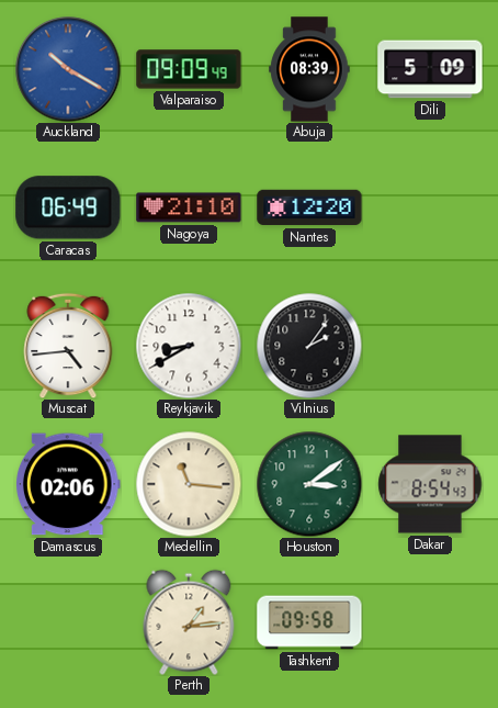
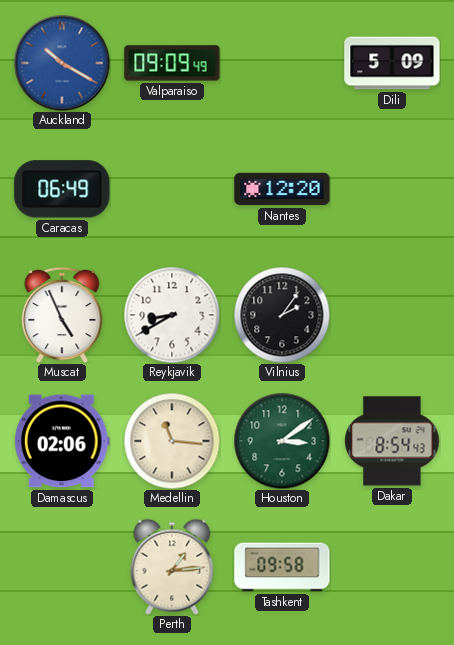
Abuja: 08:39 -> none
Nagoya: 21:10 -> none
Muscat: 4:44 -> 4:56
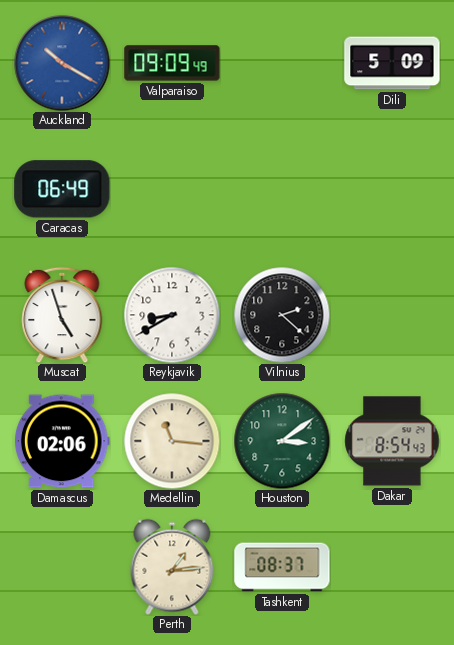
Nantes: 12:20 -> none
Muscat: 4:56 -> 4:57
Vilnius: 2:06 -> 2:22
Tashkent: 09:58 -> 08:37
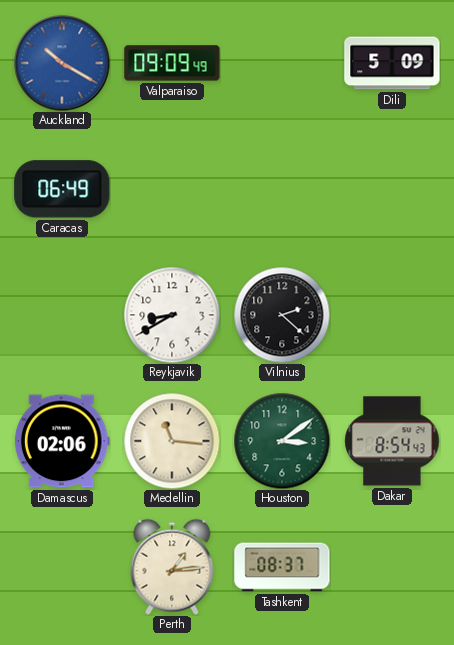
Muscat: 4:57 -> none
